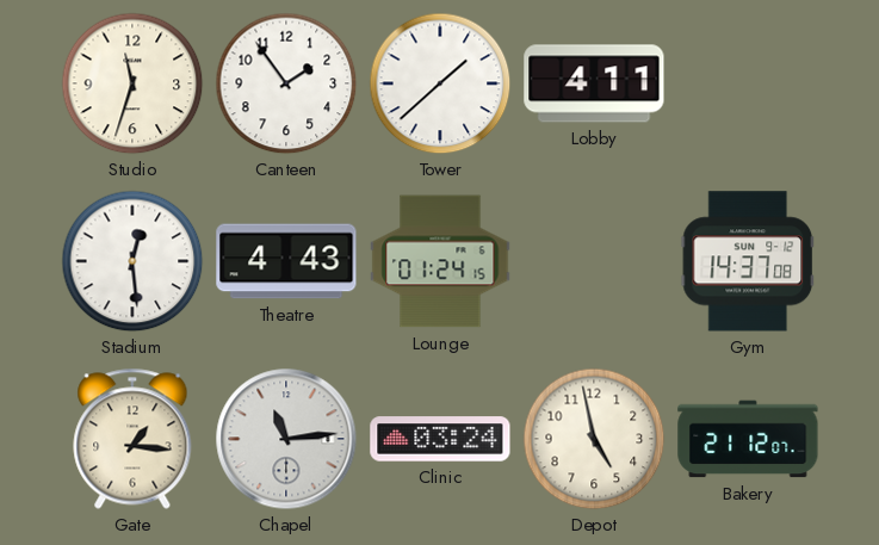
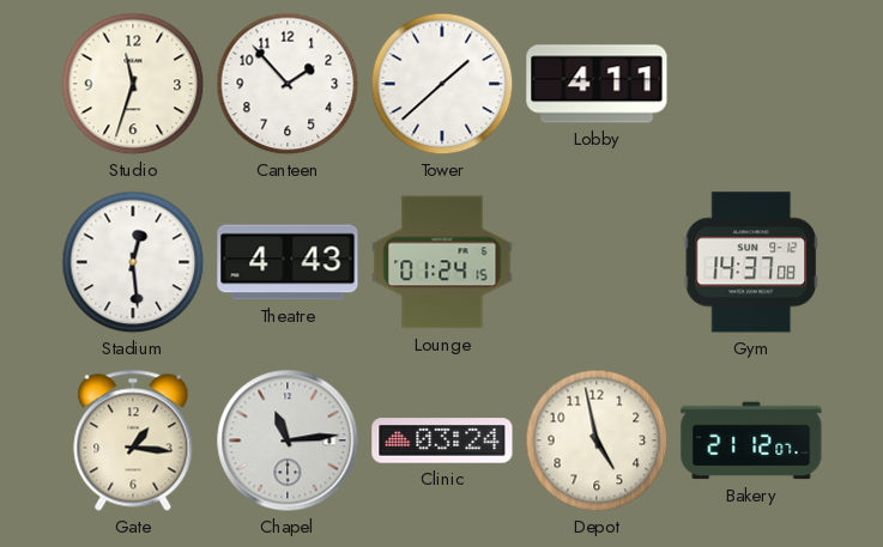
Canteen: 1:54 -> 1:53
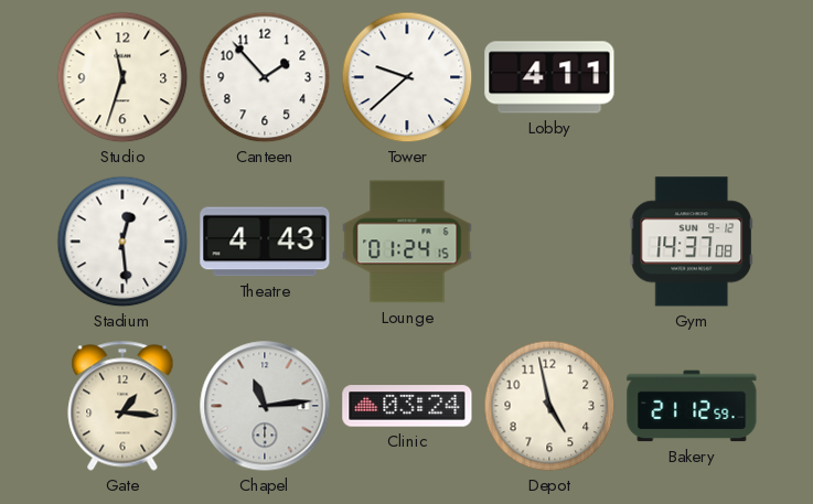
Tower: 1:38 -> 9:38
Bakery: 21:12:07 -> 21:12:59
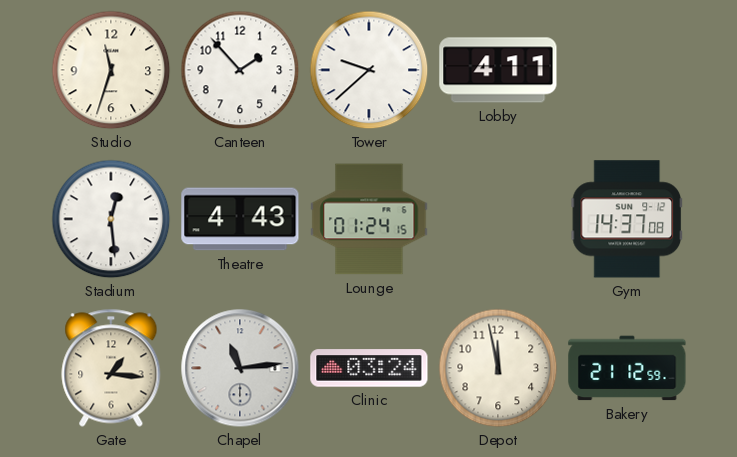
Depot: 4:58 -> 11:58
